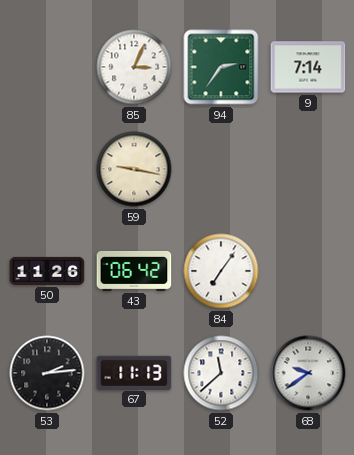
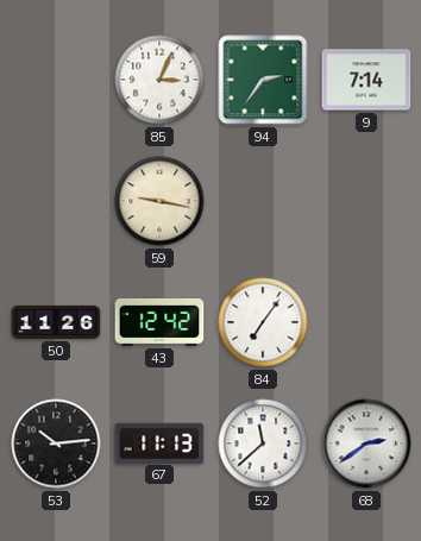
43: 06:42 -> 12:42
53: 2:14 -> 10:14
68: 9:39 -> 2:39
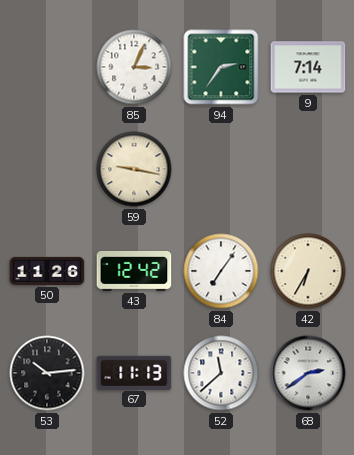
42: none -> 6:35
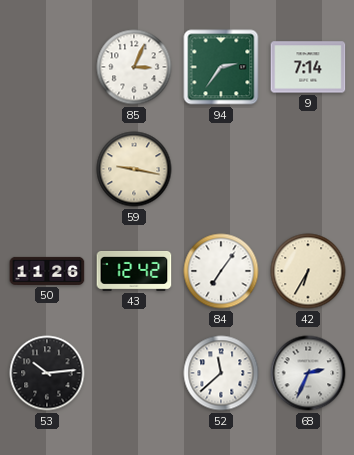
67: 11:13 -> none
68: 2:39 -> 2:34
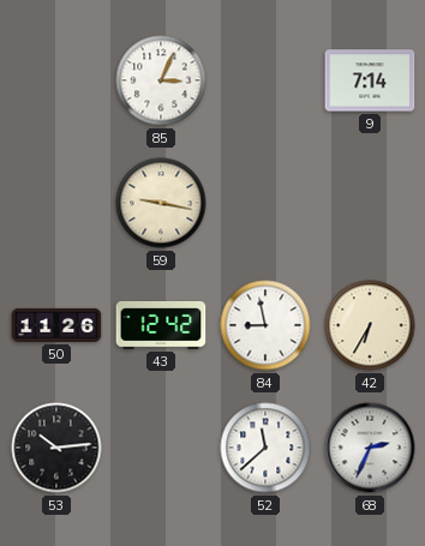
94: 2:36 -> none
84: 7:06 -> 8:58
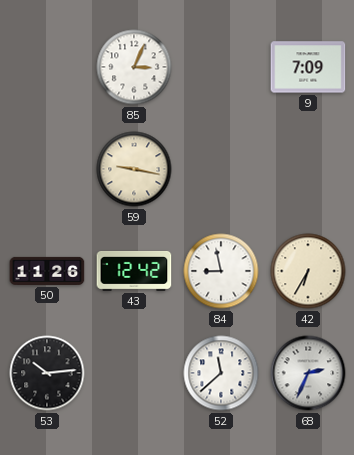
9: 7:14 -> 7:09
